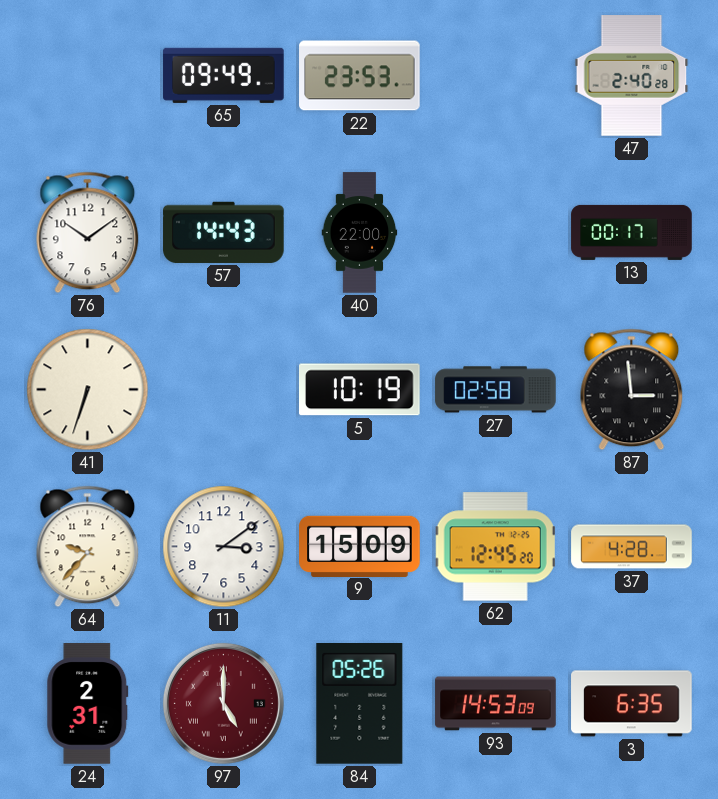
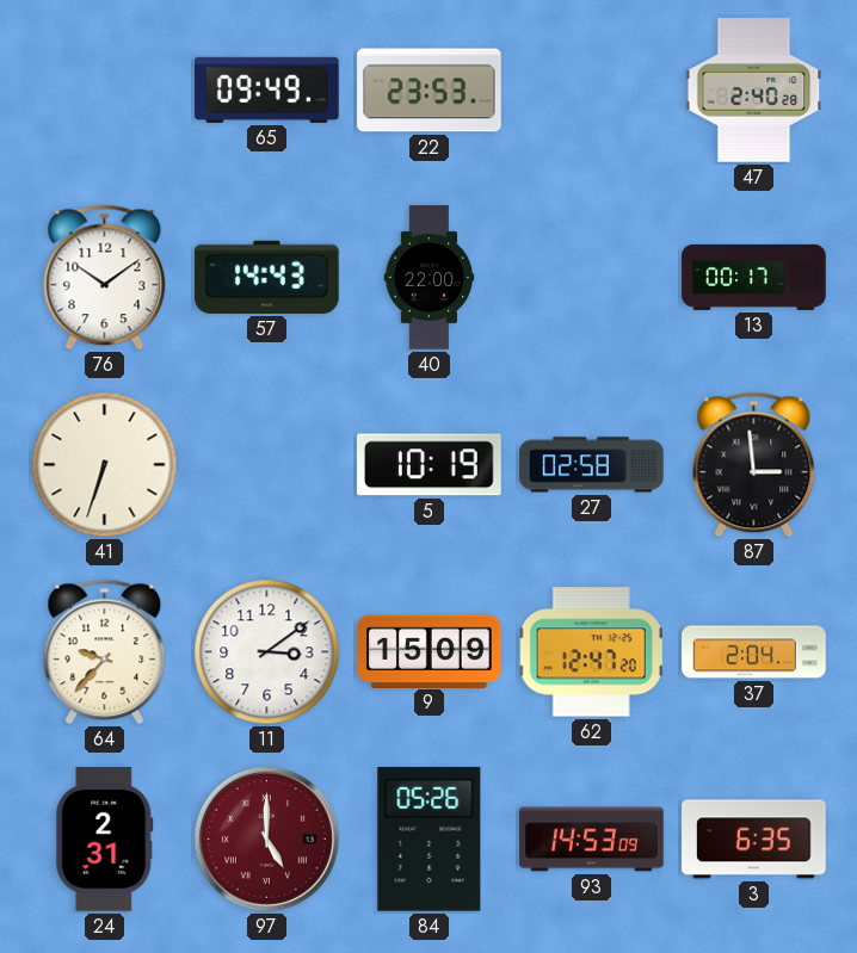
62: 12:45 -> 12:47
37: 4:28 -> 2:04
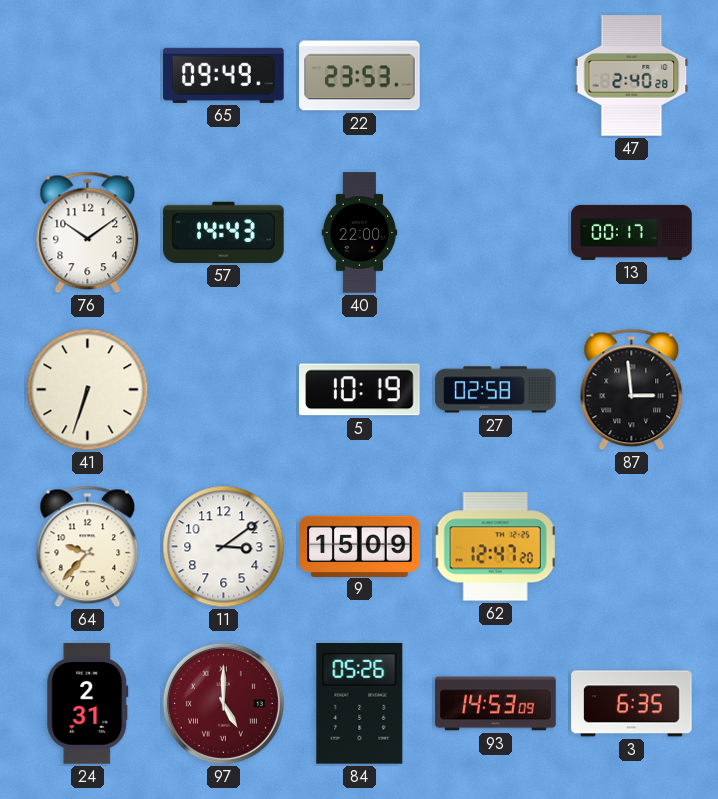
37: 2:04 -> none
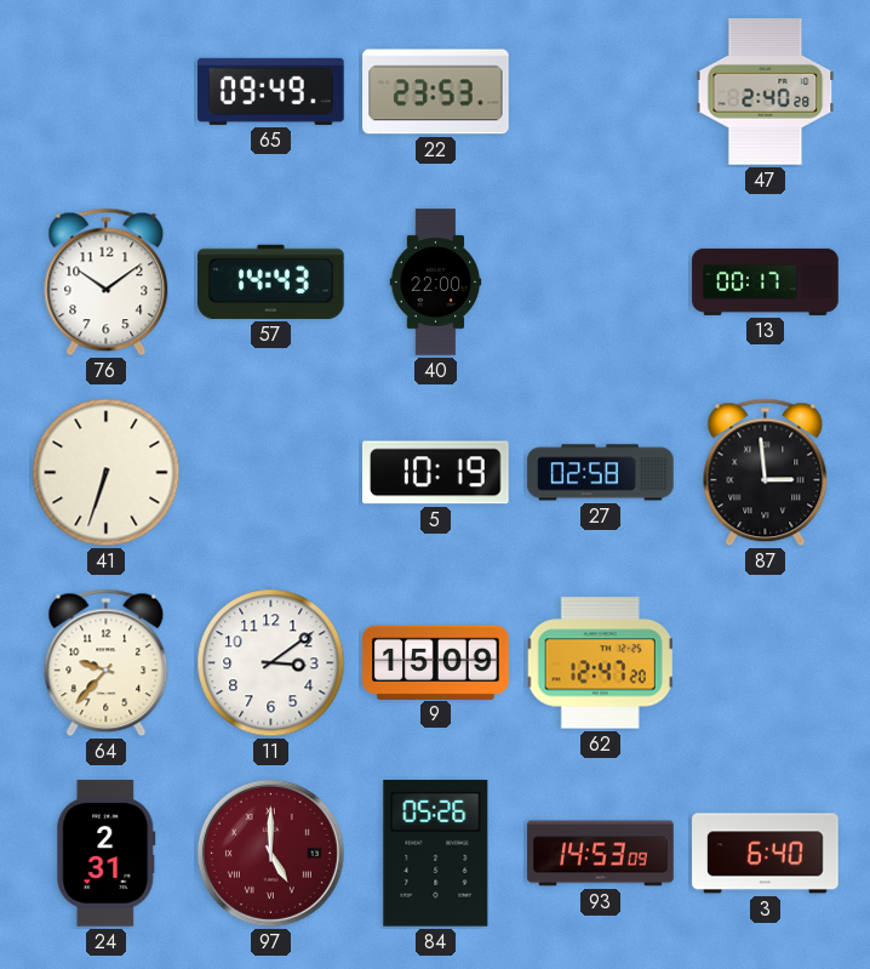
3: 6:35 -> 6:40
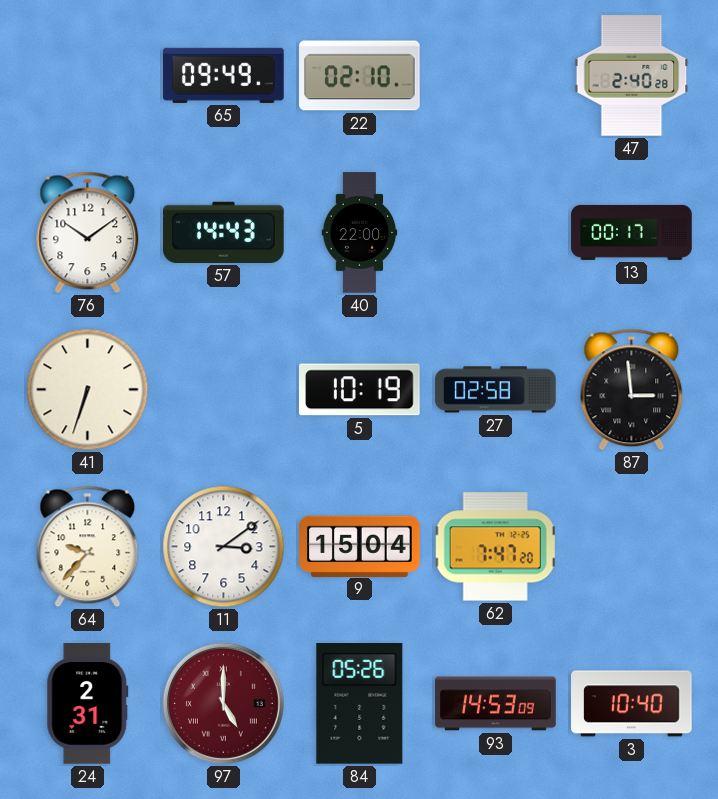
22: 23:53 -> 02:10
9: 15:09 -> 15:04
62: 12:47 -> 7:47
3: 6:40 -> 10:40
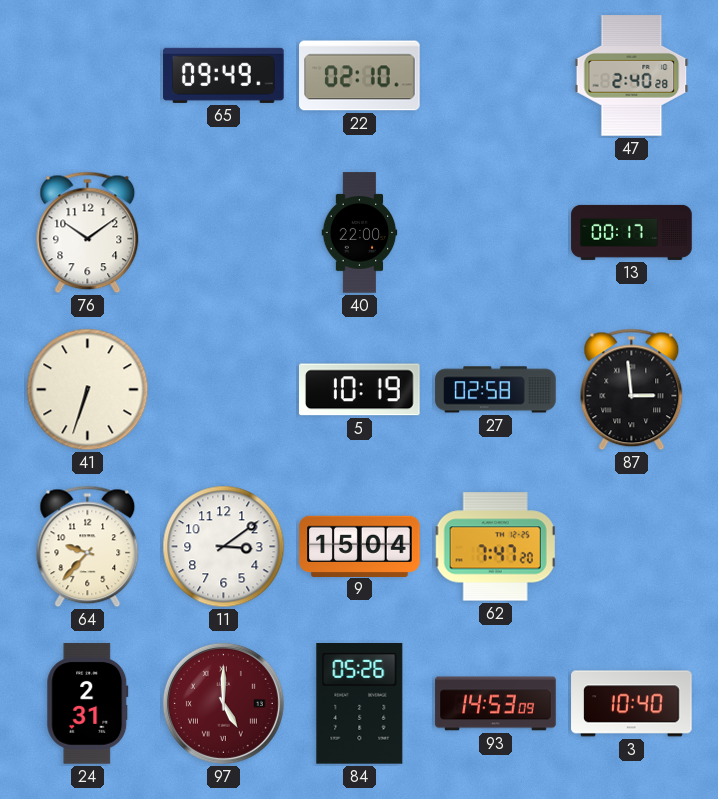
57: 14:43 -> none
